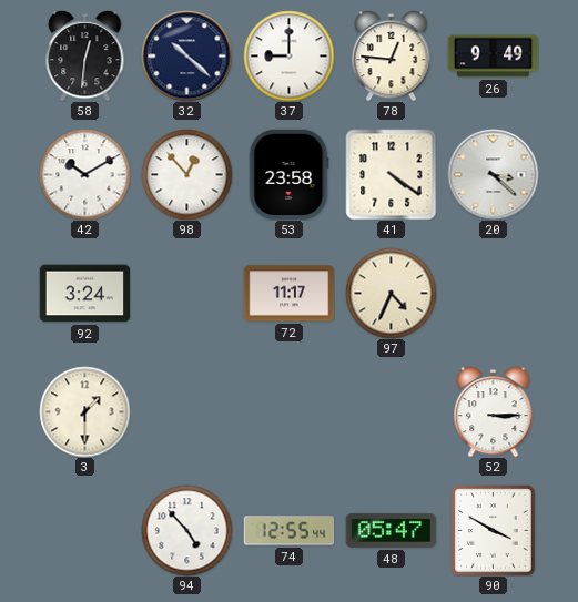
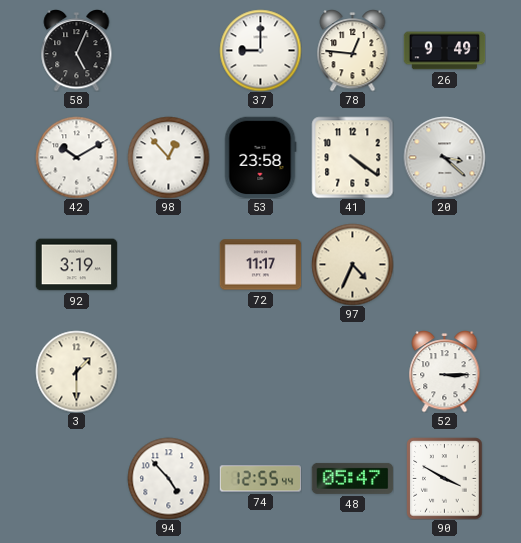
58: 12:31 -> 5:04
32: 10:22 -> none
92: 3:24 -> 3:19
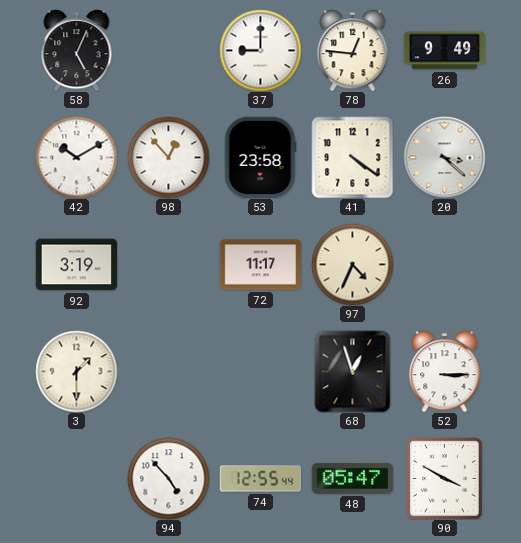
68: none -> 12:57
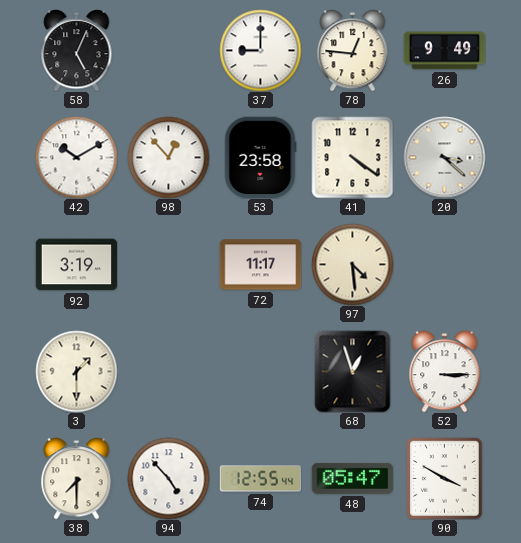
97: 4:34 -> 4:29
38: none -> 7:30
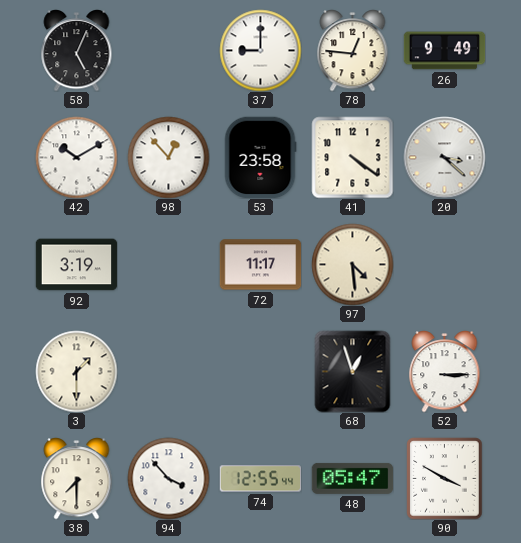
94: 4:53 -> 3:53
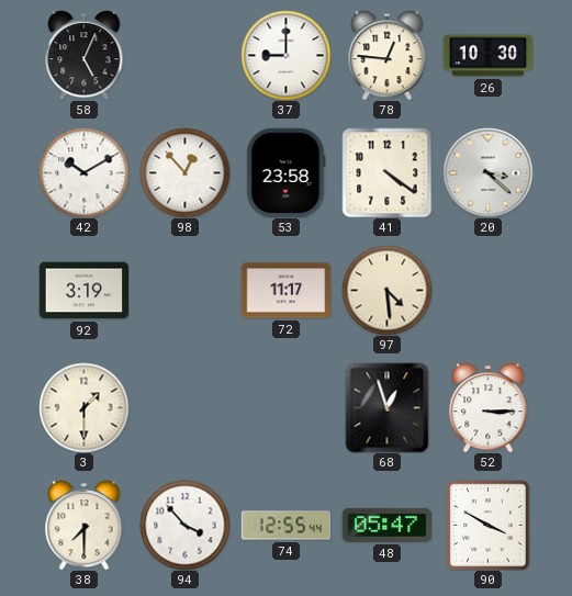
26: 9:49 -> 10:30
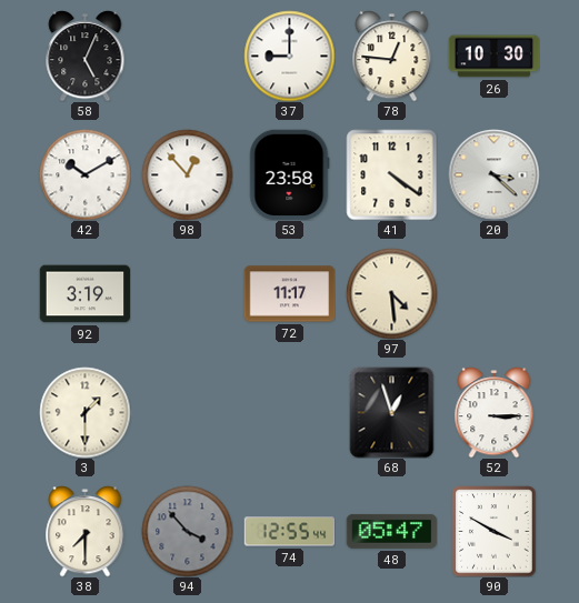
94 dial: white -> grey
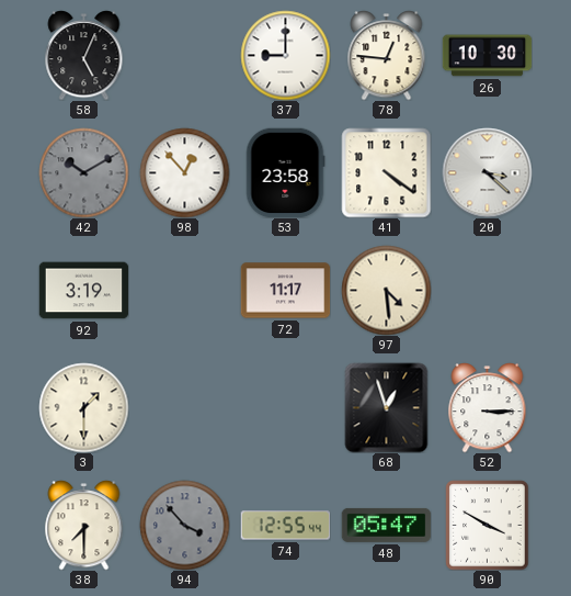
42 dial: white -> grey
